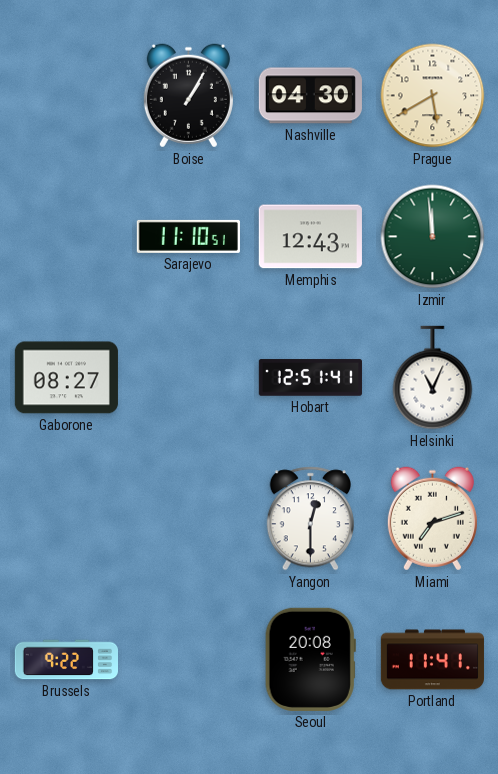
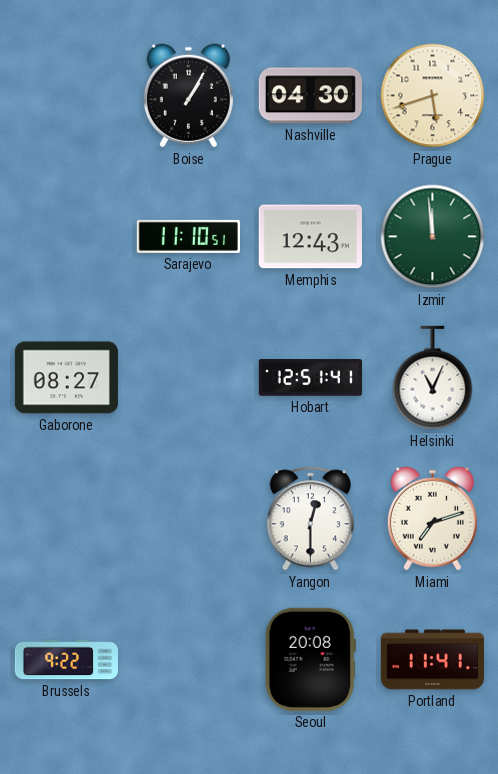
Prague: 5:40 -> 5:42
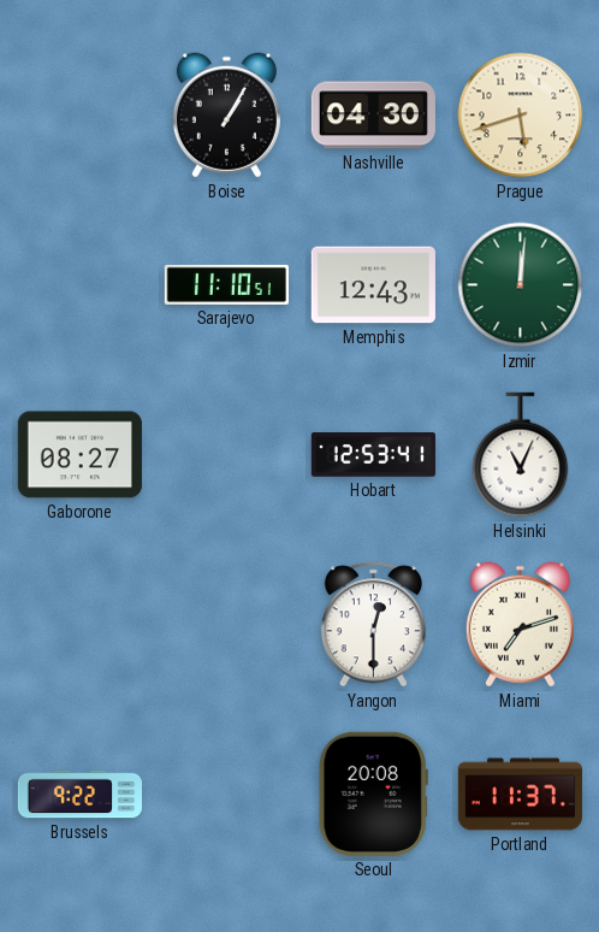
Izmir: 11:59 -> 12:01
Hobart: 12:51 -> 12:53
Portland: 11:41 -> 11:37
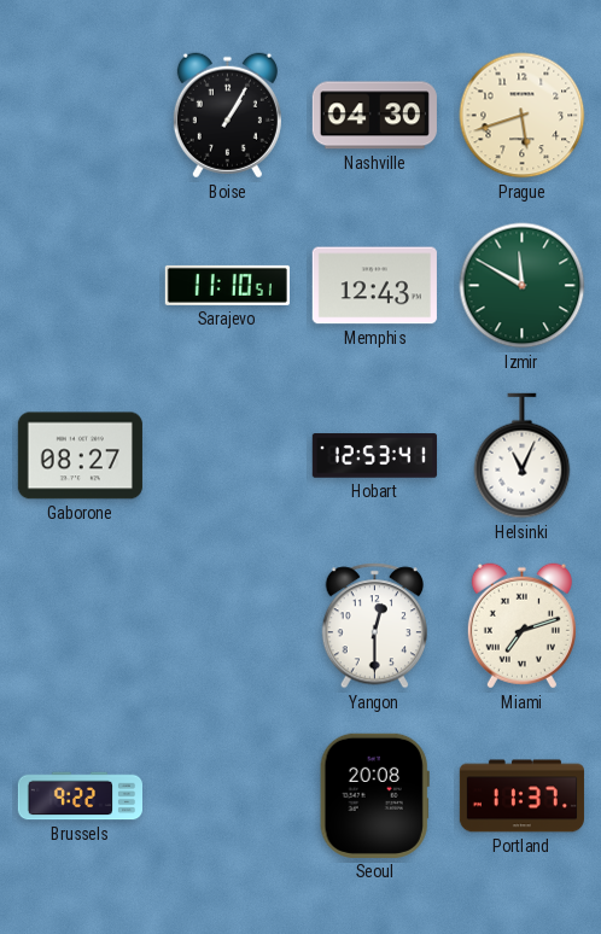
Izmir: 12:01 -> 11:50
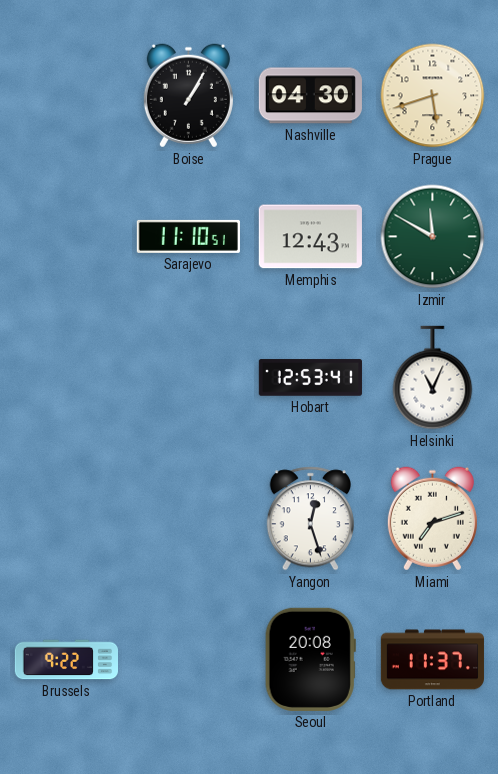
Gaborone: 08:27 -> none
Yangon: 12:30 -> 12:27
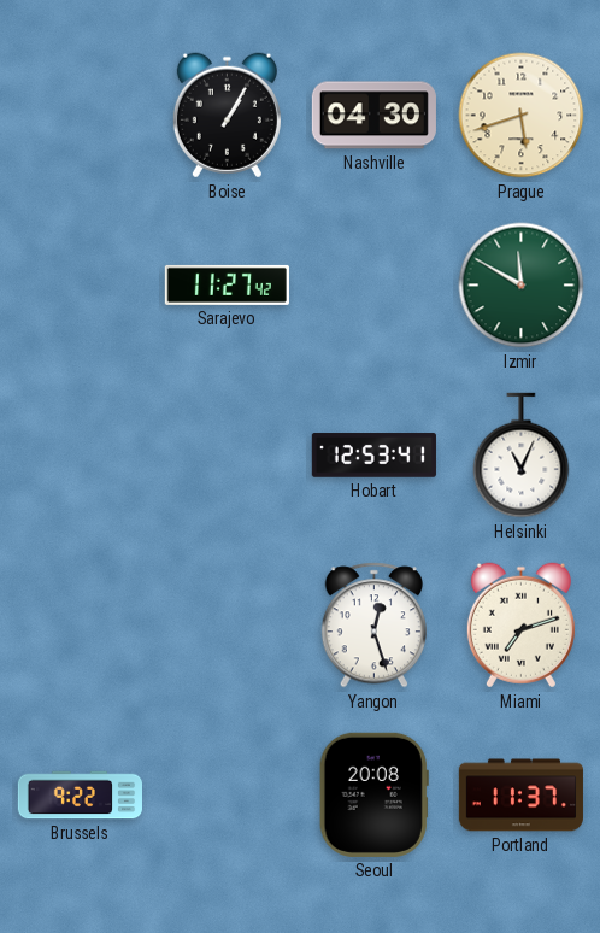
Sarajevo: 11:10 -> 11:27
Memphis: 12:43 -> none
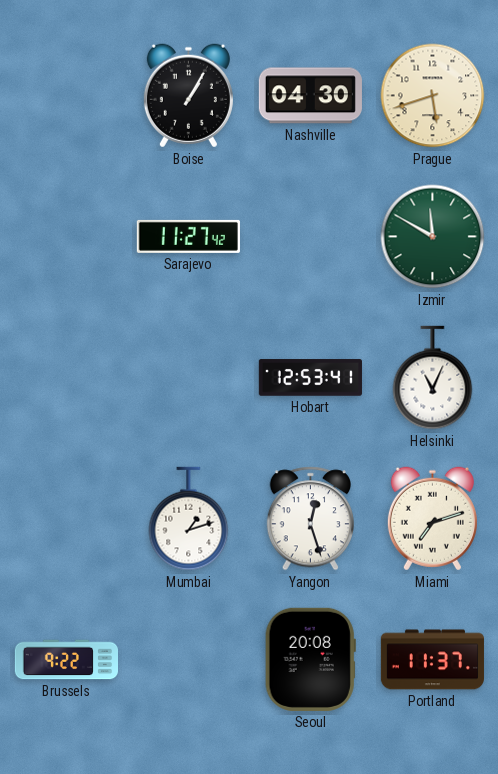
Mumbai: none -> 1:12
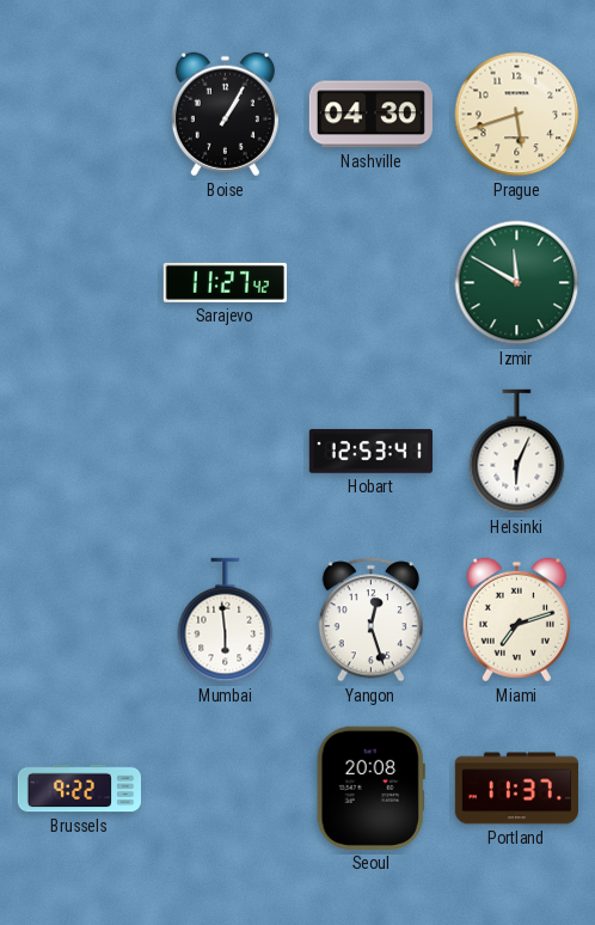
Helsinki: 11:04 -> 6:04
Mumbai: 1:12 -> 5:59
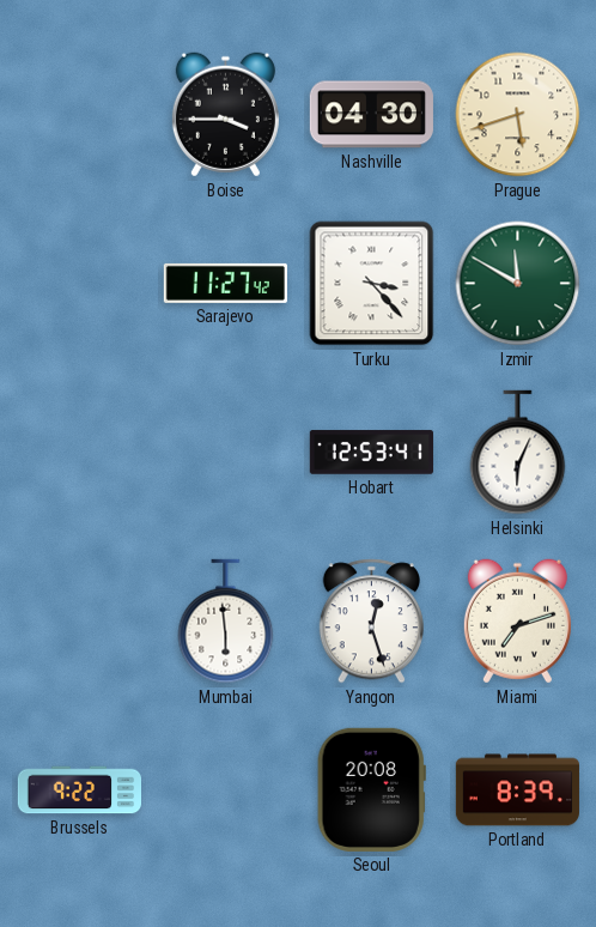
Boise: 1:05 -> 3:45
Turku: none -> 3:23
Portland: 11:37 -> 8:39
